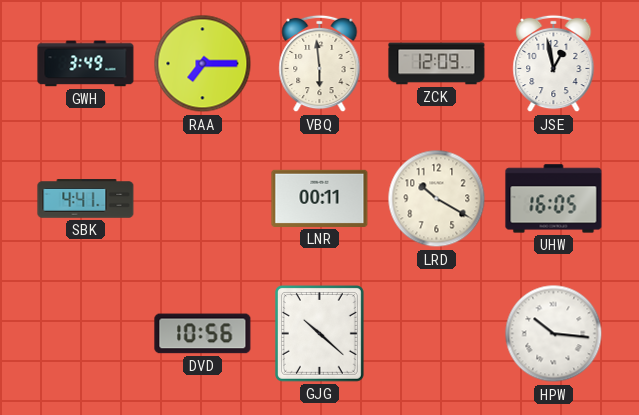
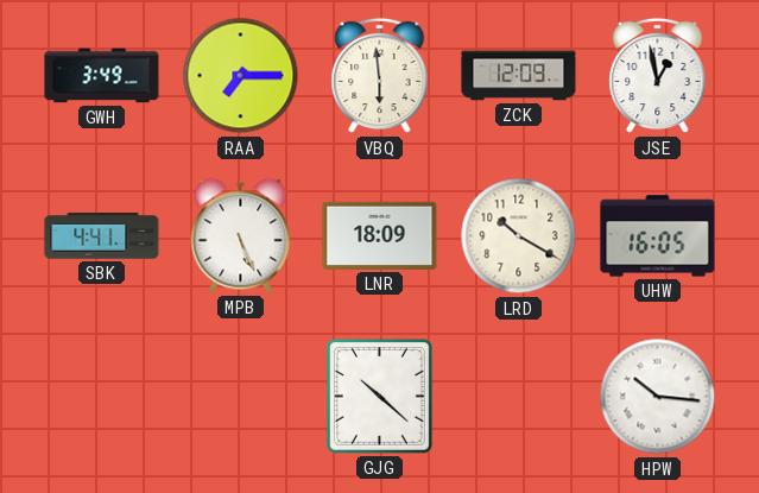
MPB: none -> 5:26
LNR: 00:11 -> 18:09
DVD: 10:56 -> none
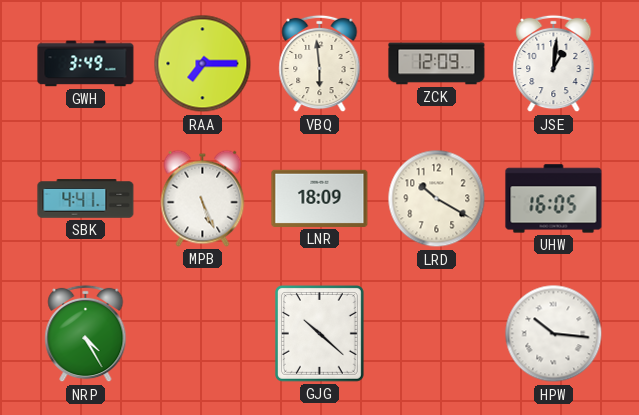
JSE: 12:58 -> 1:01
NRP: none -> 4:25
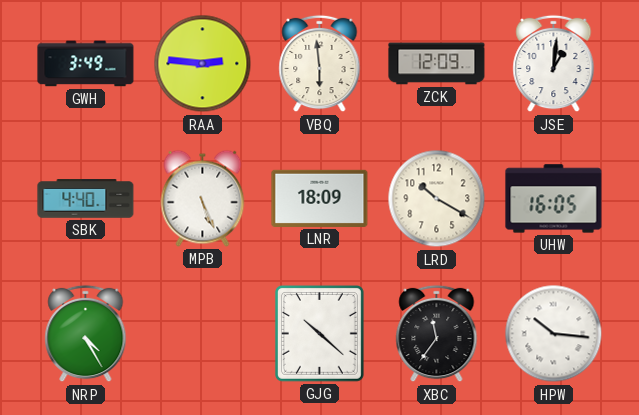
RAA: 7:15 -> 2:46
SBK: 4:41 -> 4:40
XBC: none -> 11:36
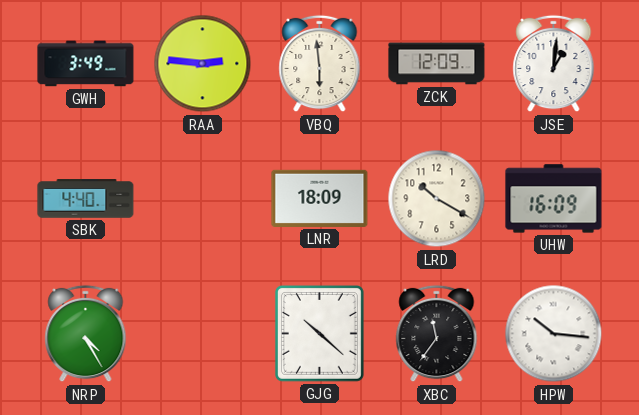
MPB: 5:26 -> none
UHW: 16:05 -> 16:09
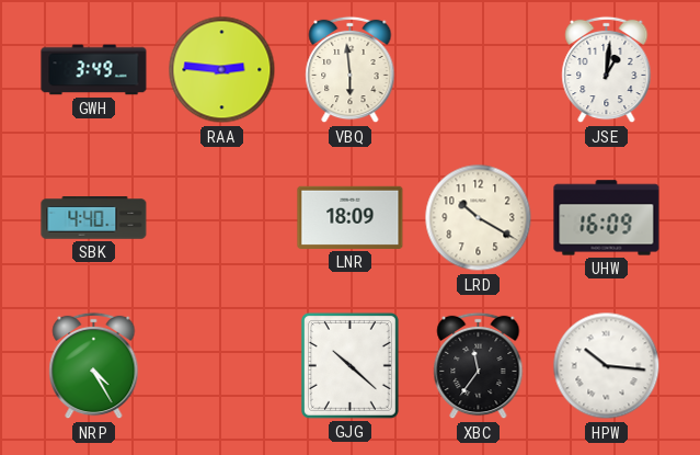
ZCK: 12:09 -> none
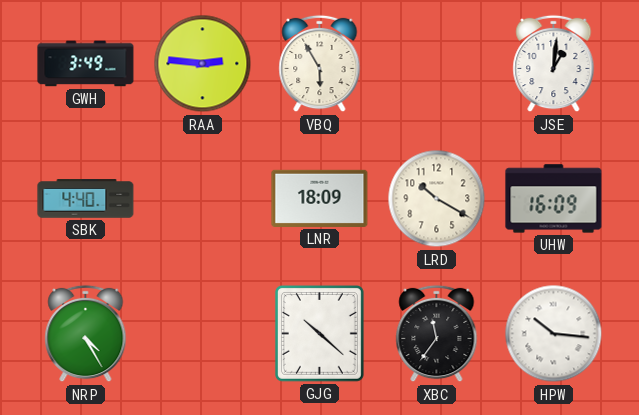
VBQ: 5:59 -> 5:55
